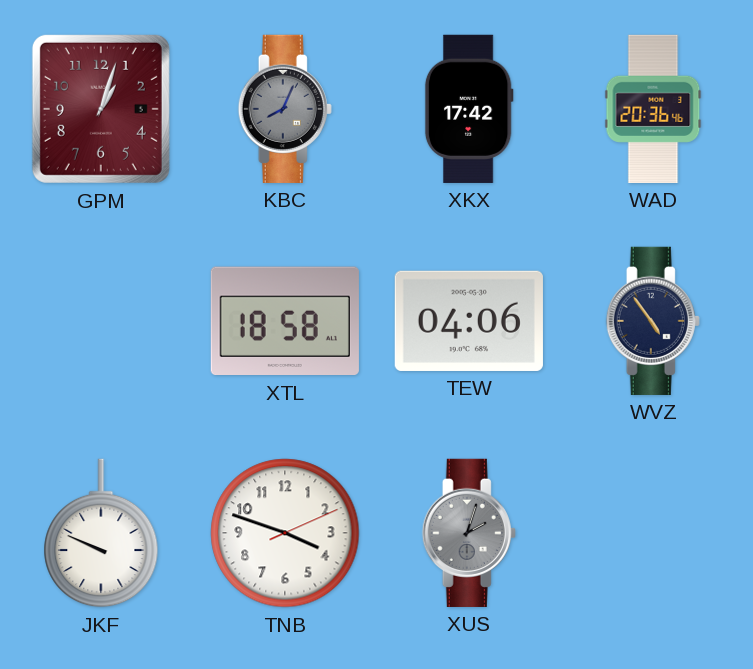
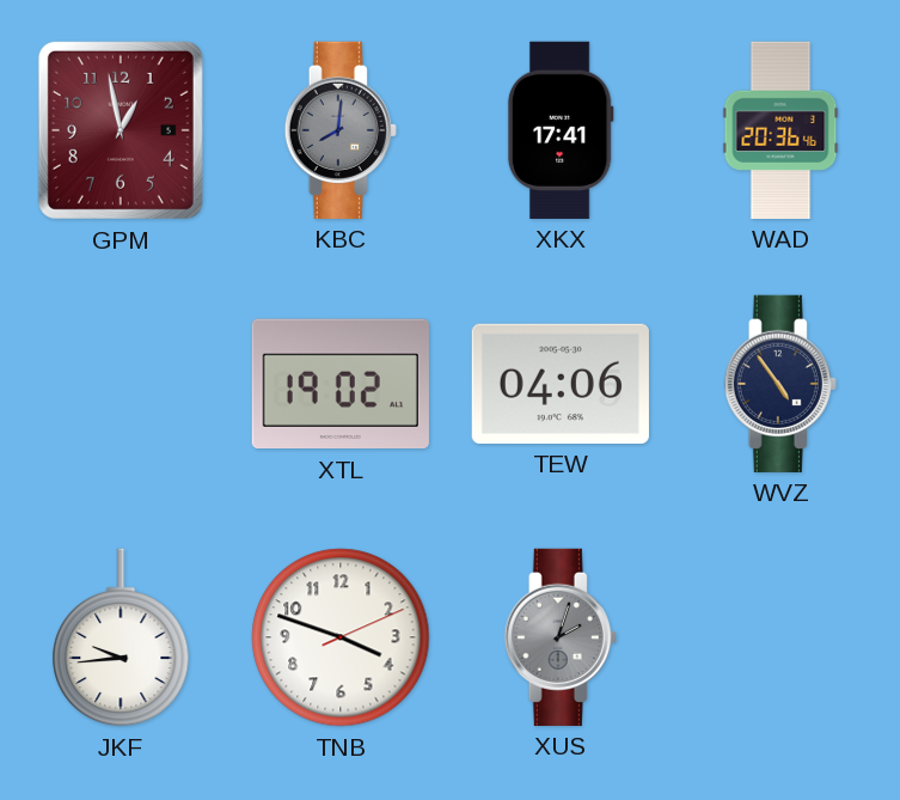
GPM: 1:03 -> 12:58
KBC: 8:04 -> 8:01
XKX: 17:42 -> 17:41
XTL: 18:58 -> 19:02
JKF: 9:49 -> 9:44
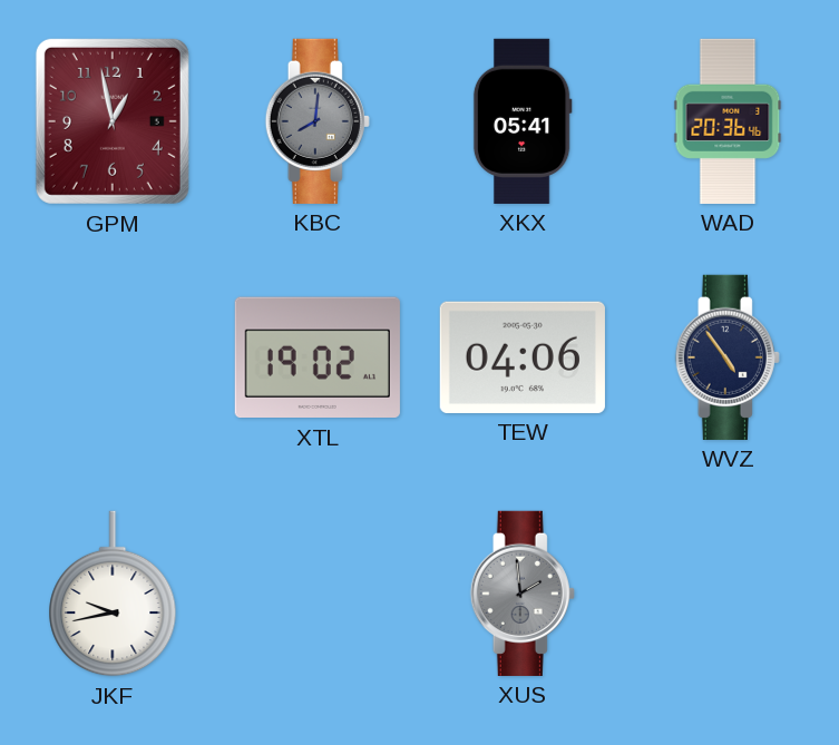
XKX: 17:41 -> 05:41
JKF: 9:44 -> 9:43
TNB: 3:48 -> none
XUS: 2:03 -> 1:59
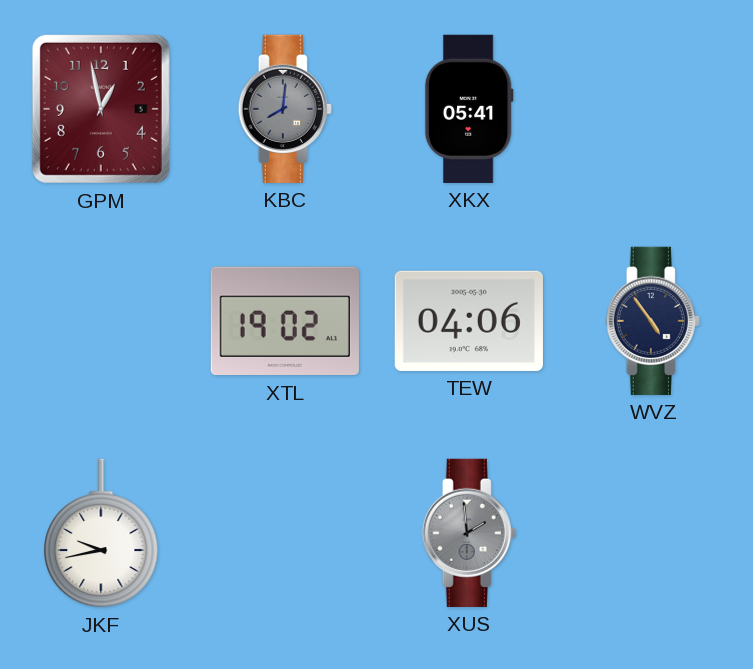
WAD: 20:36 -> none
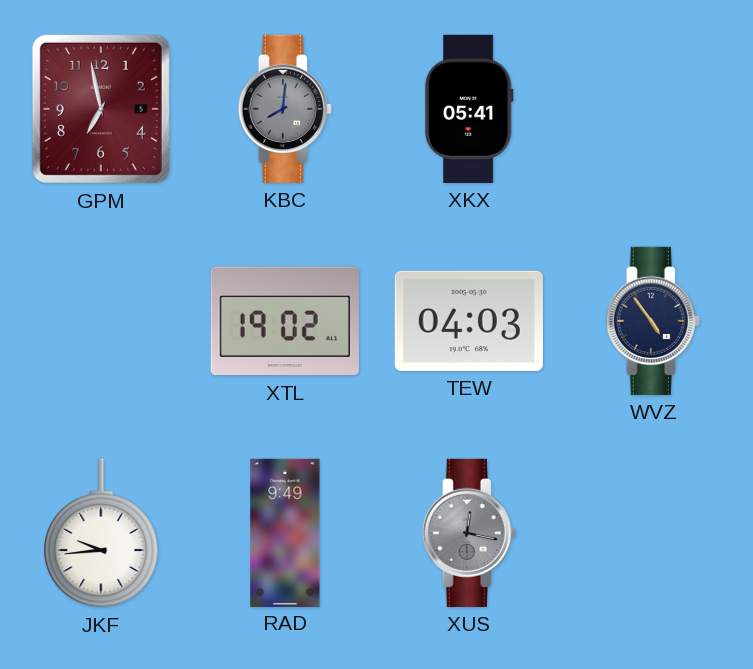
GPM: 12:58 -> 6:58
TEW: 04:06 -> 04:03
JKF: 9:43 -> 9:44
RAD: none -> 9:49
XUS: 1:59 -> 12:17
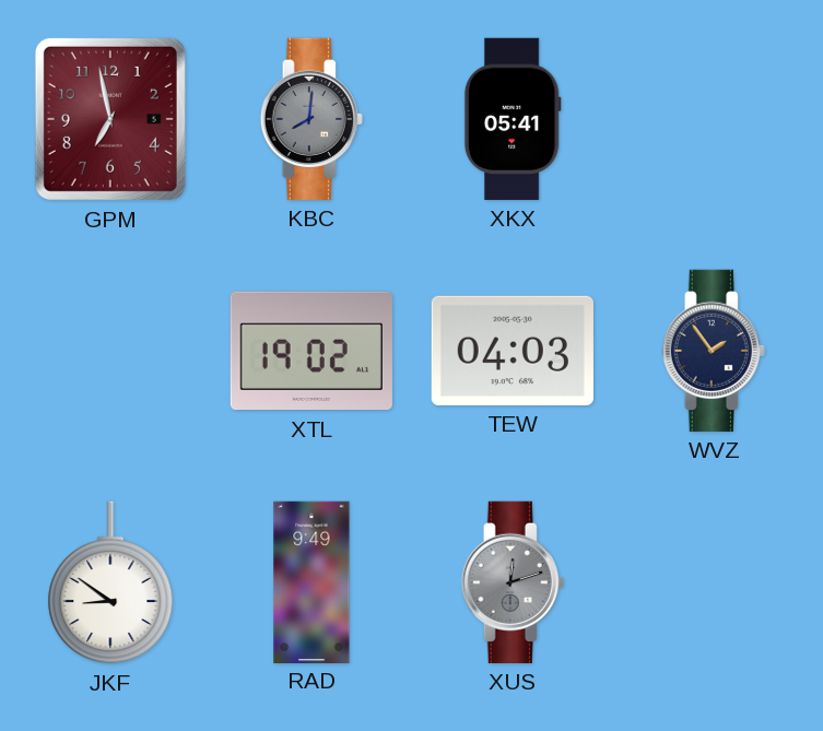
WVZ: 4:54 -> 1:54
JKF: 9:44 -> 8:51
XUS: 12:17 -> 12:12
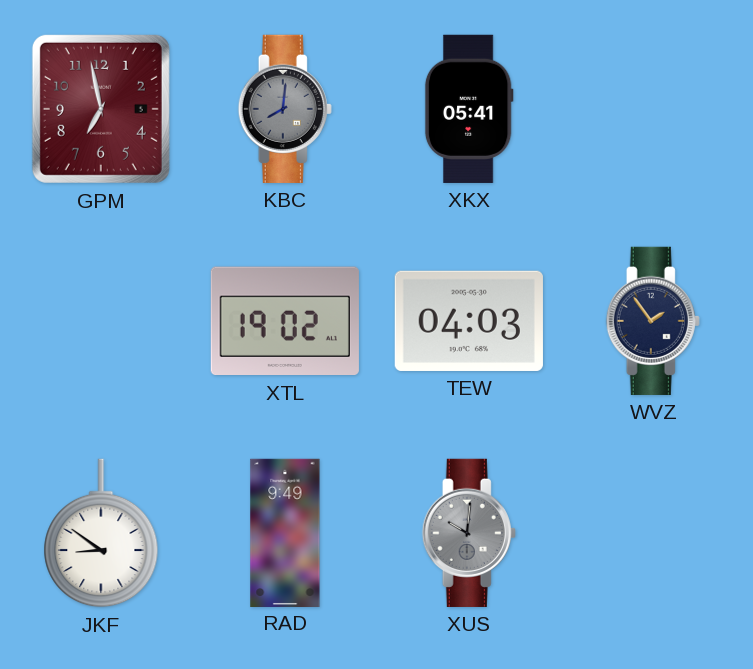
XUS: 12:12 -> 10:01
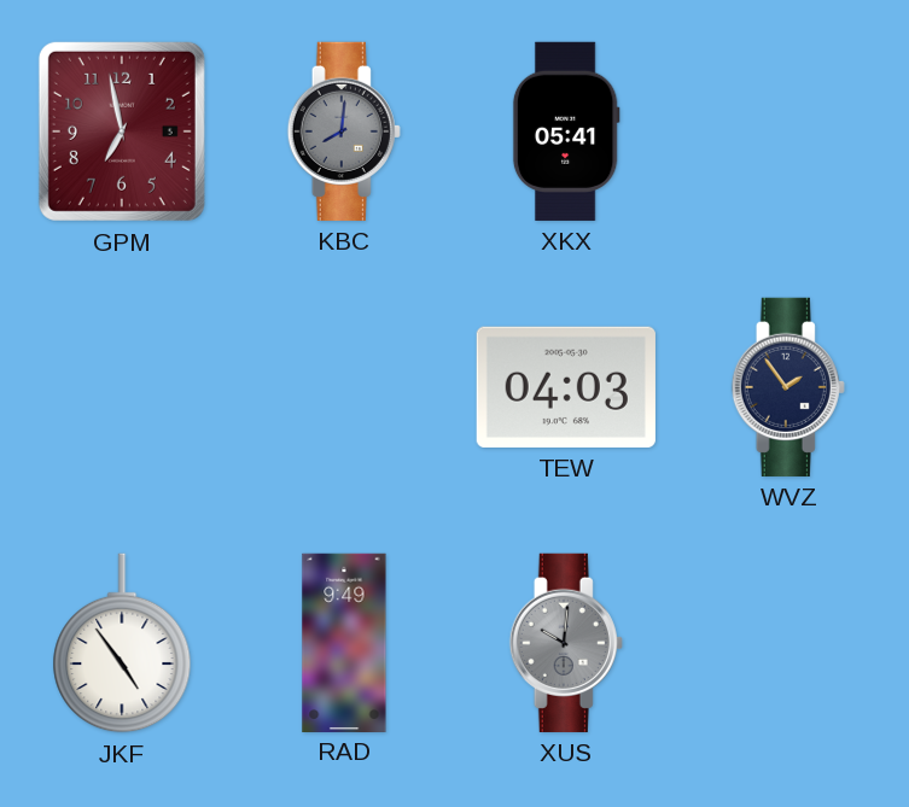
XTL: 19:02 -> none
JKF: 8:51 -> 4:54
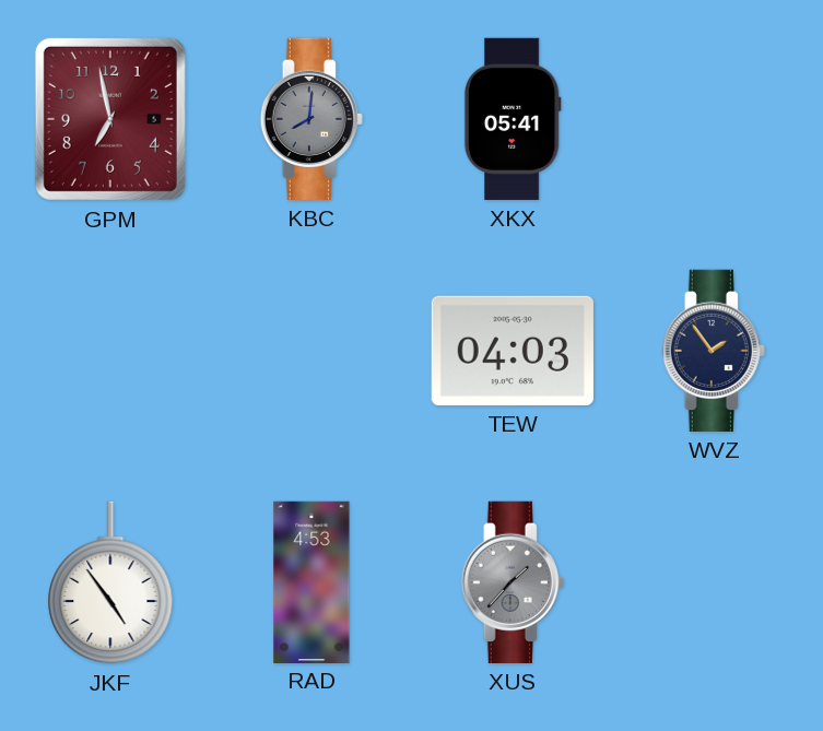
RAD: 9:49 -> 4:53
XUS: 10:01 -> 1:37
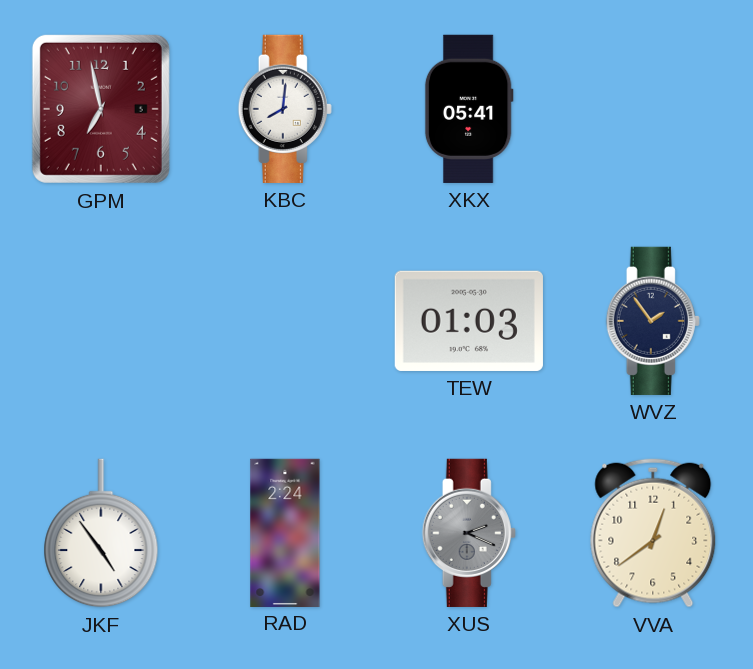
KBC dial: grey -> white
TEW: 04:03 -> 01:03
RAD: 4:53 -> 2:24
XUS: 1:37 -> 2:19
VVA: none -> 12:39
